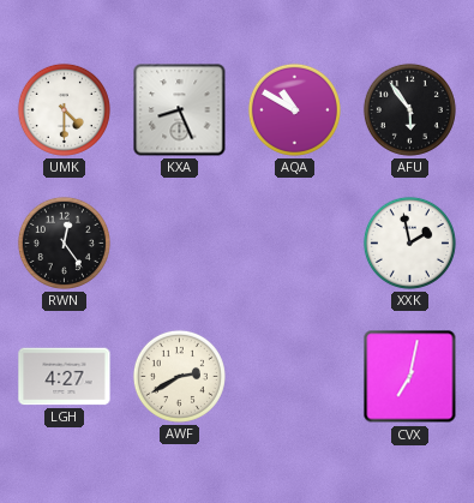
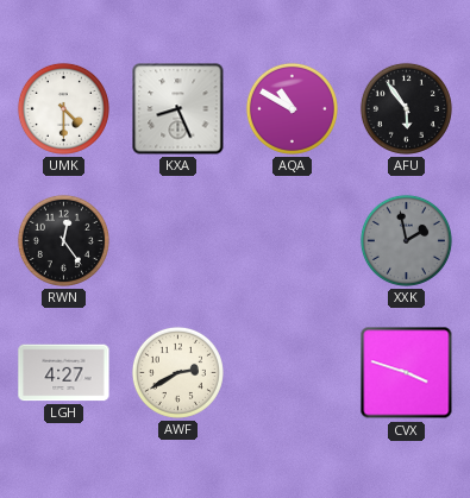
XXK dial: white -> grey
CVX: 7:02 -> 3:48
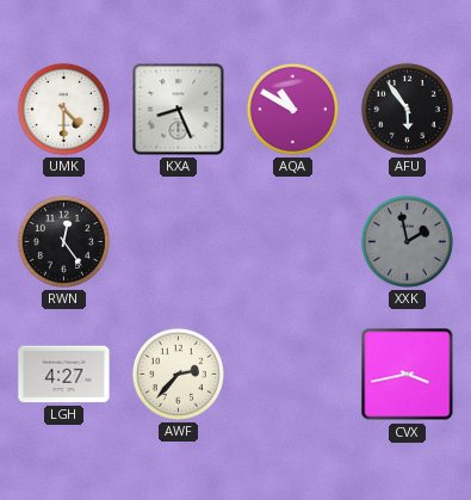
AWF: 2:40 -> 2:37
CVX: 3:48 -> 3:43
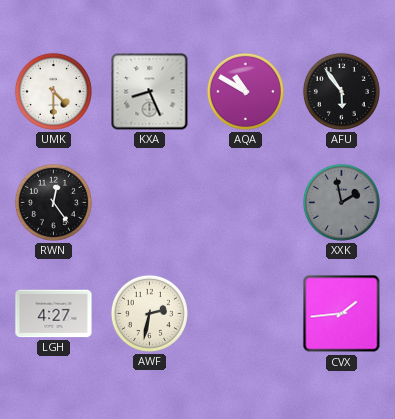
AWF: 2:37 -> 2:32
CVX: 3:43 -> 1:44
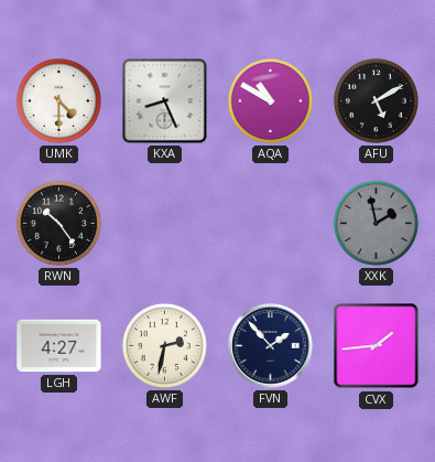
AFU: 5:54 -> 5:10
RWN: 12:24 -> 10:24
FVN: none -> 1:53
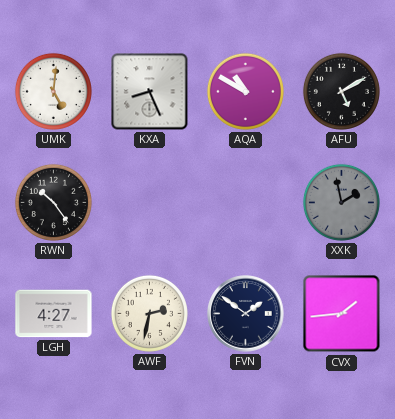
UMK: 4:30 -> 5:01
FVN: 1:53 -> 1:51
